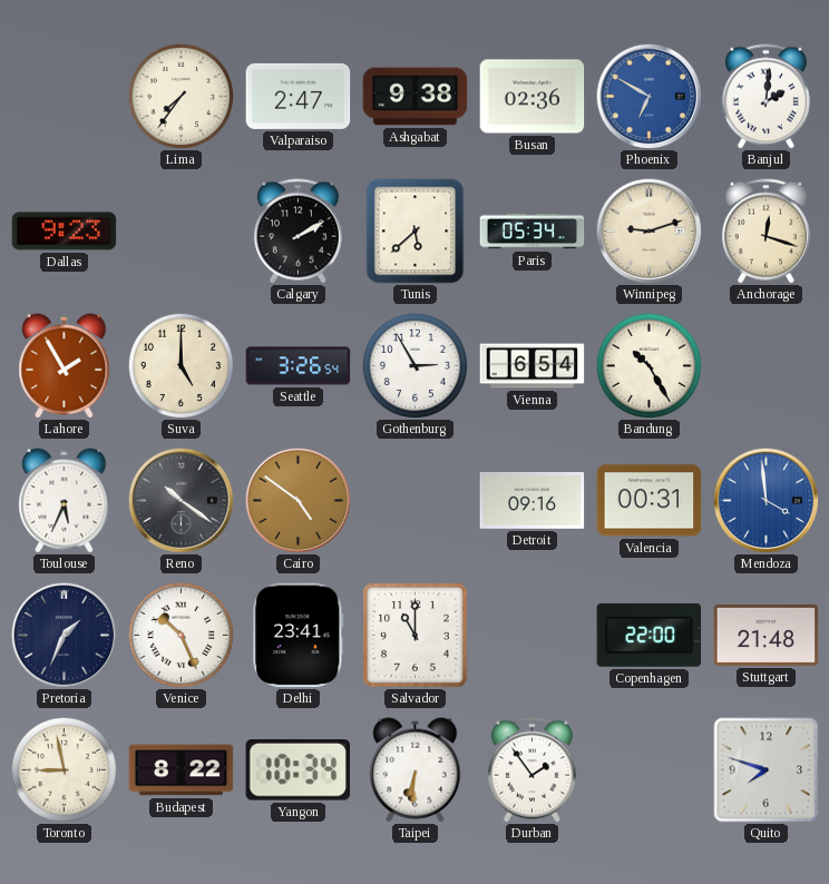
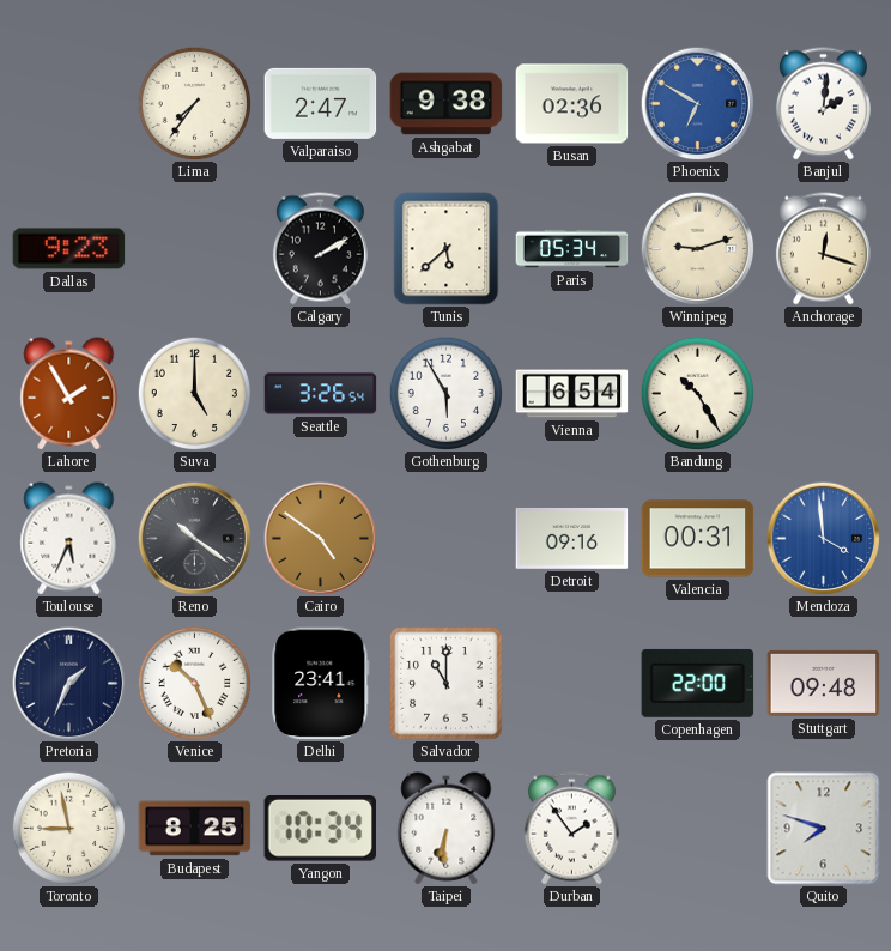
Gothenburg: 2:55 -> 5:55
Stuttgart: 21:48 -> 09:48
Budapest: 8:22 -> 8:25
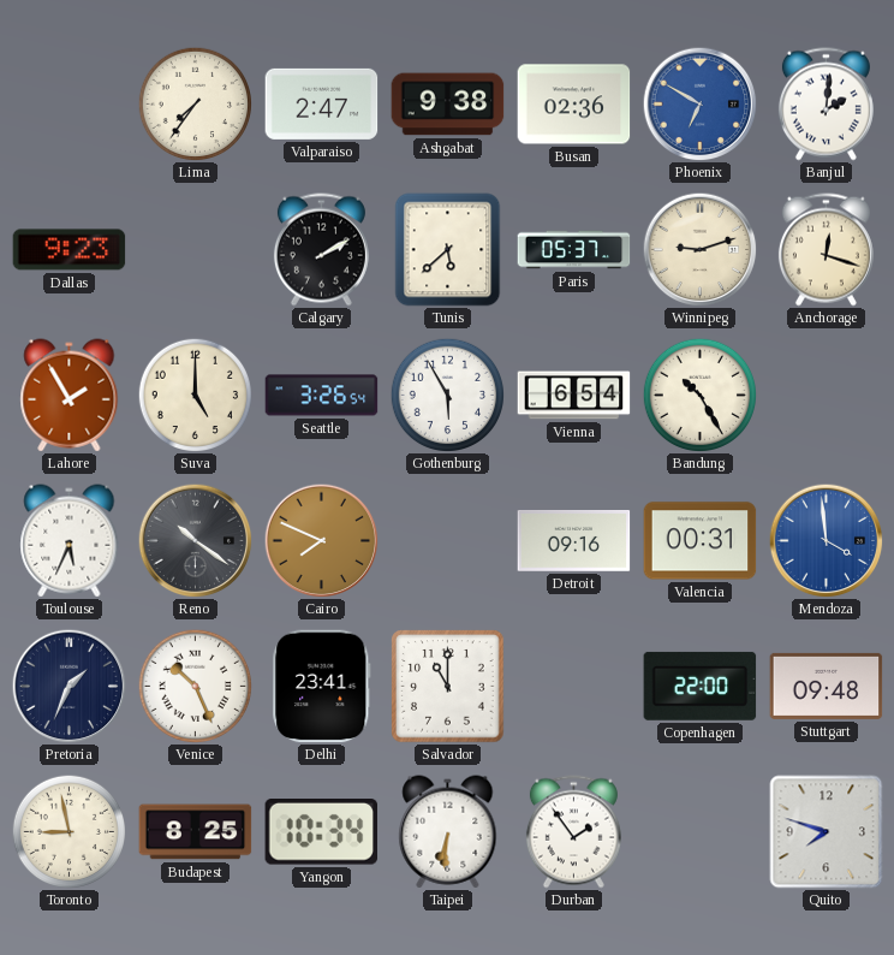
Paris: 05:34 -> 05:37
Cairo: 4:51 -> 7:49
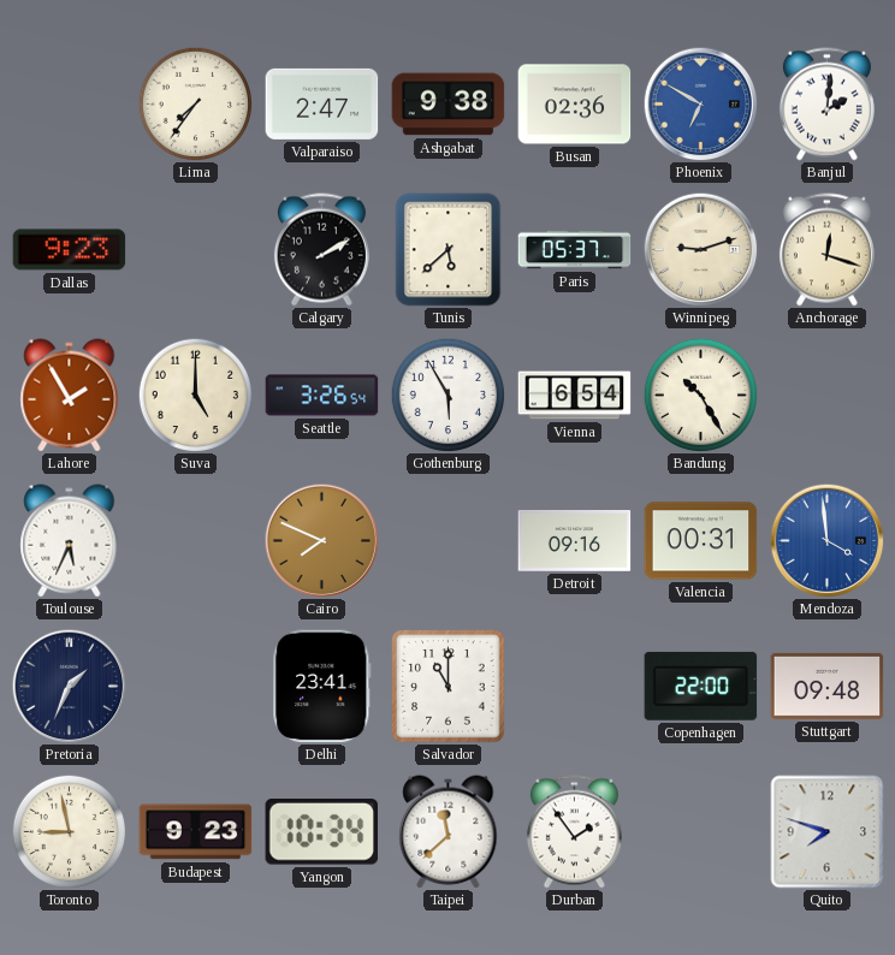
Reno: 10:21 -> none
Venice: 10:26 -> none
Budapest: 8:25 -> 9:23
Taipei: 6:31 -> 11:38
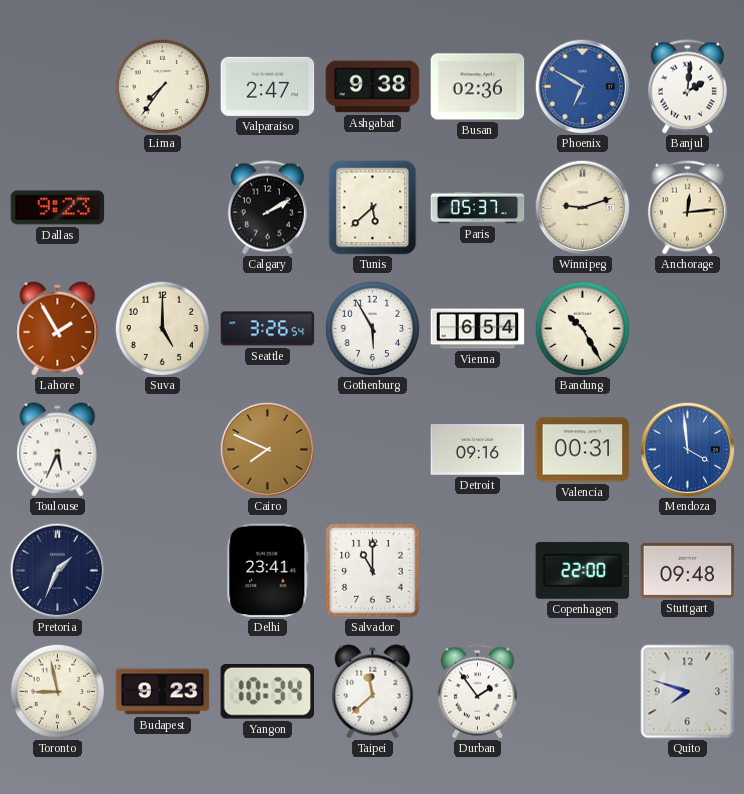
Anchorage: 12:18 -> 12:14
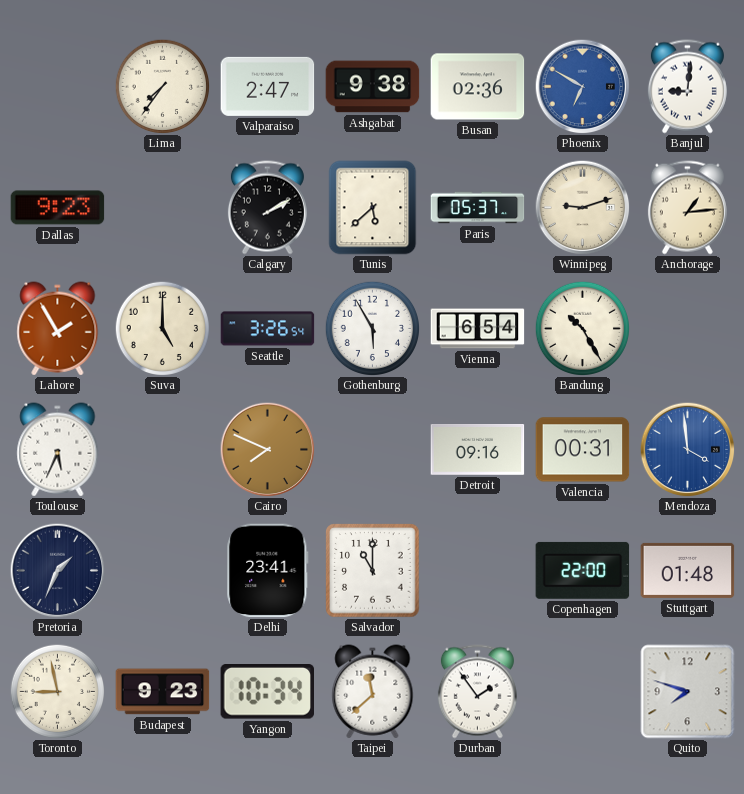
Banjul: 2:01 -> 9:01
Anchorage: 12:14 -> 1:14
Stuttgart: 09:48 -> 01:48
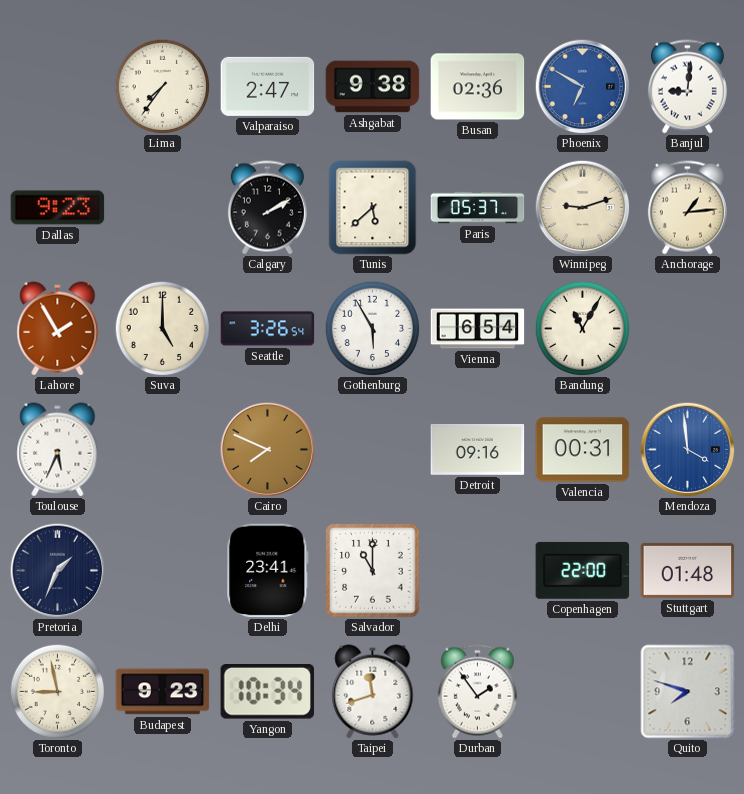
Bandung: 10:25 -> 11:05
Taipei: 11:38 -> 11:42
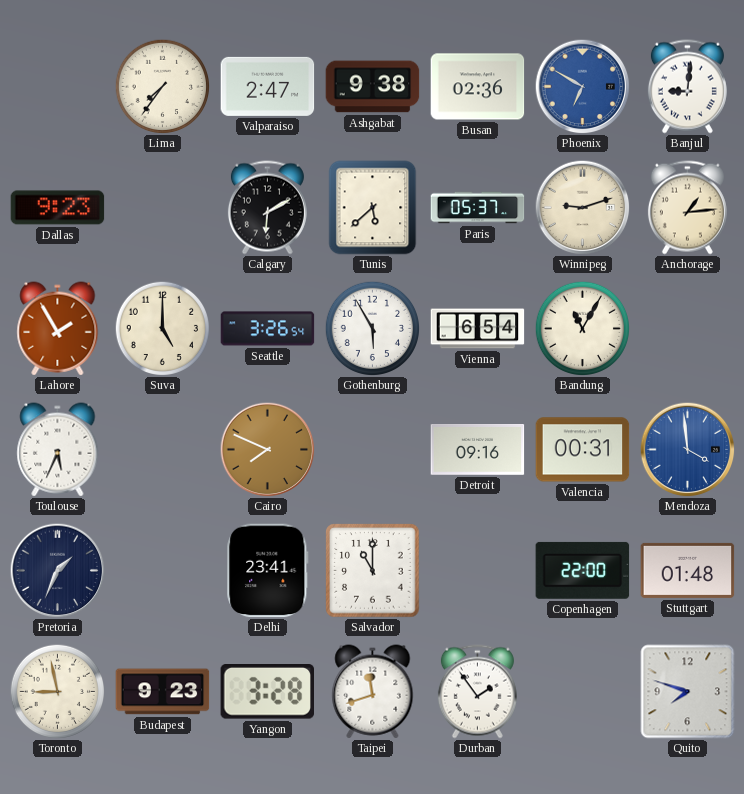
Calgary: 2:10 -> 6:10
Yangon: 10:34 -> 3:28
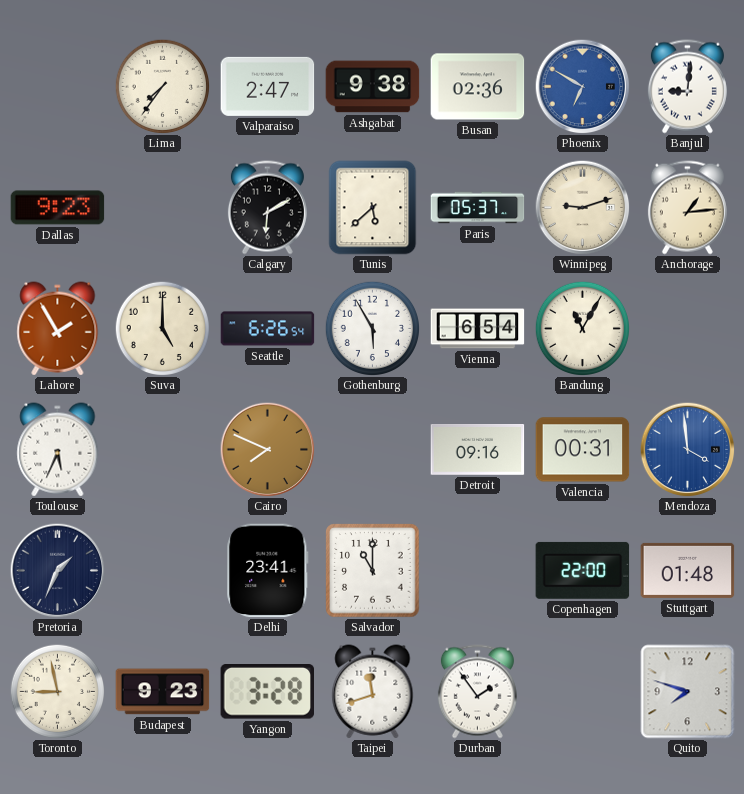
Seattle: 3:26 -> 6:26
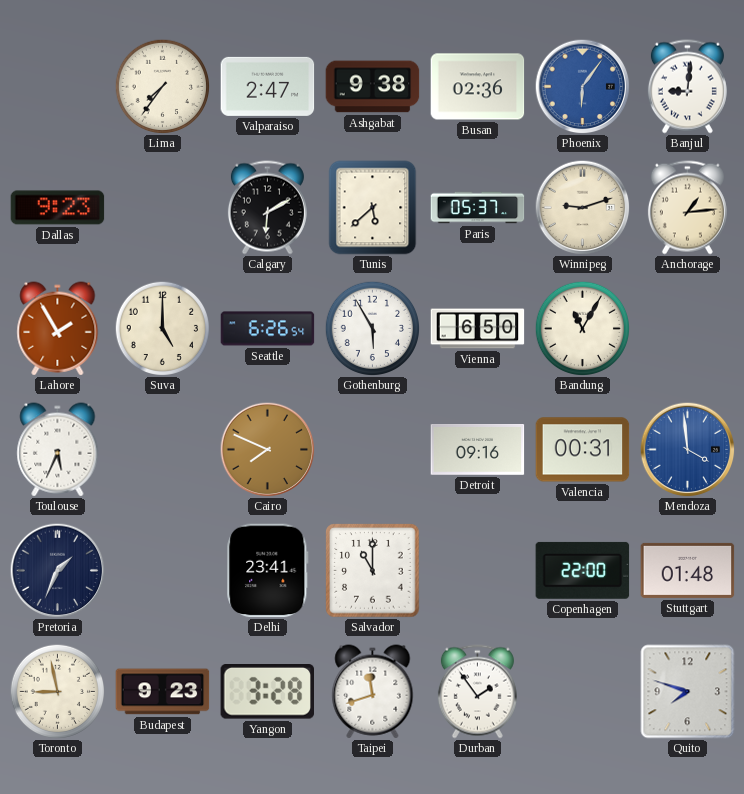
Phoenix: 6:50 -> 6:06
Vienna: 6:54 -> 6:50
